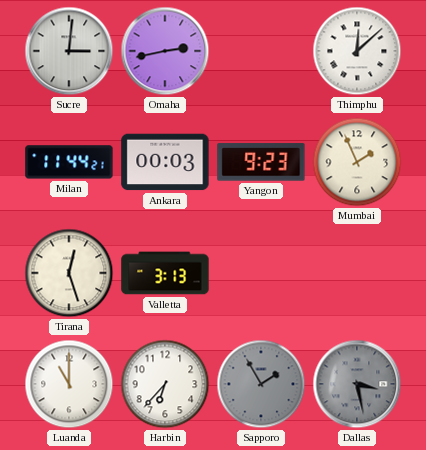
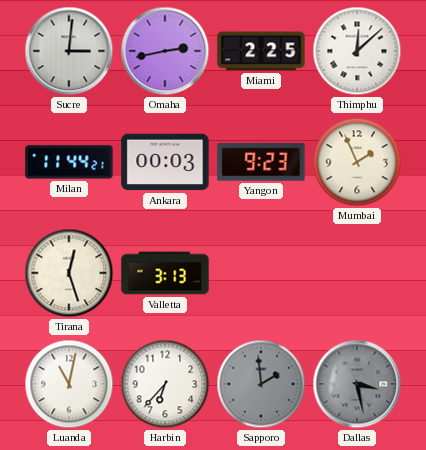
Miami: none -> 2:25
Luanda: 11:00 -> 11:02
Sapporo: 1:55 -> 1:59
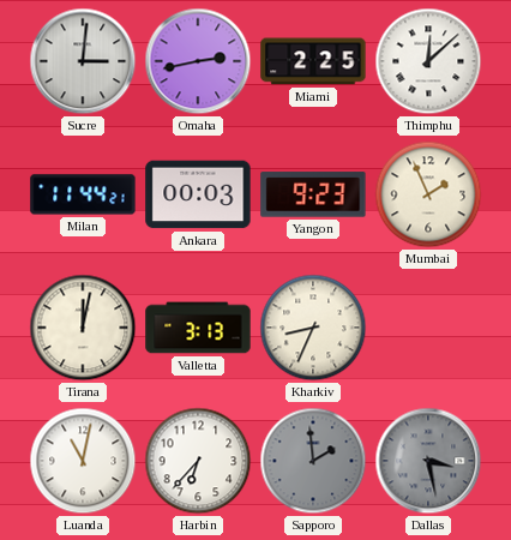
Tirana: 12:27 -> 12:02
Kharkiv: none -> 8:34
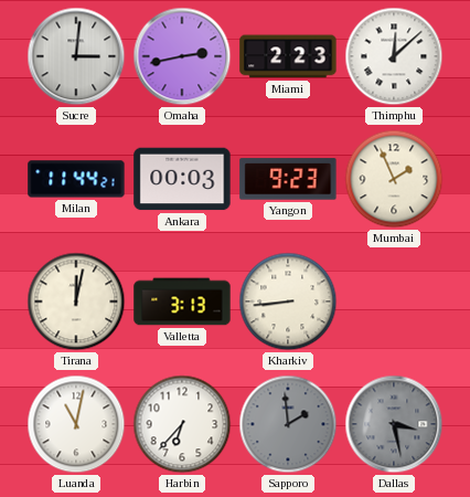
Miami: 2:25 -> 2:23
Kharkiv: 8:34 -> 8:44
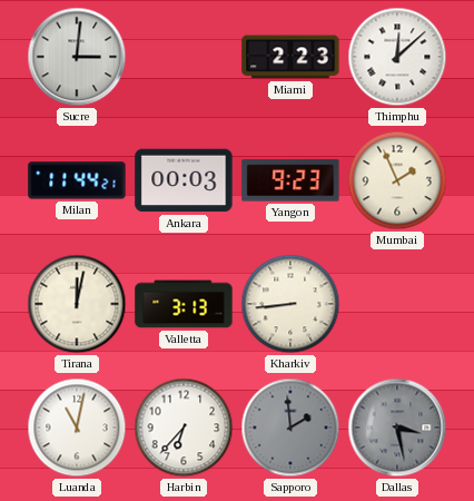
Omaha: 2:43 -> none
